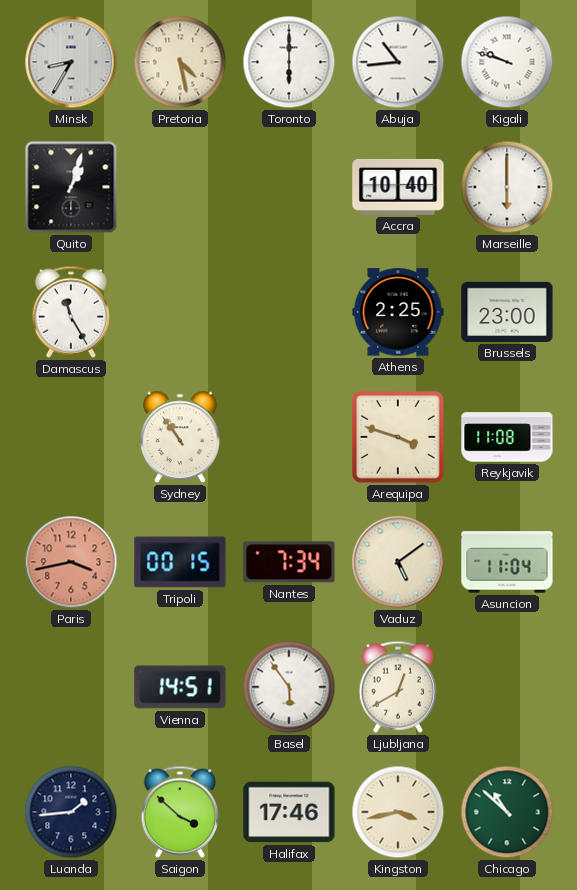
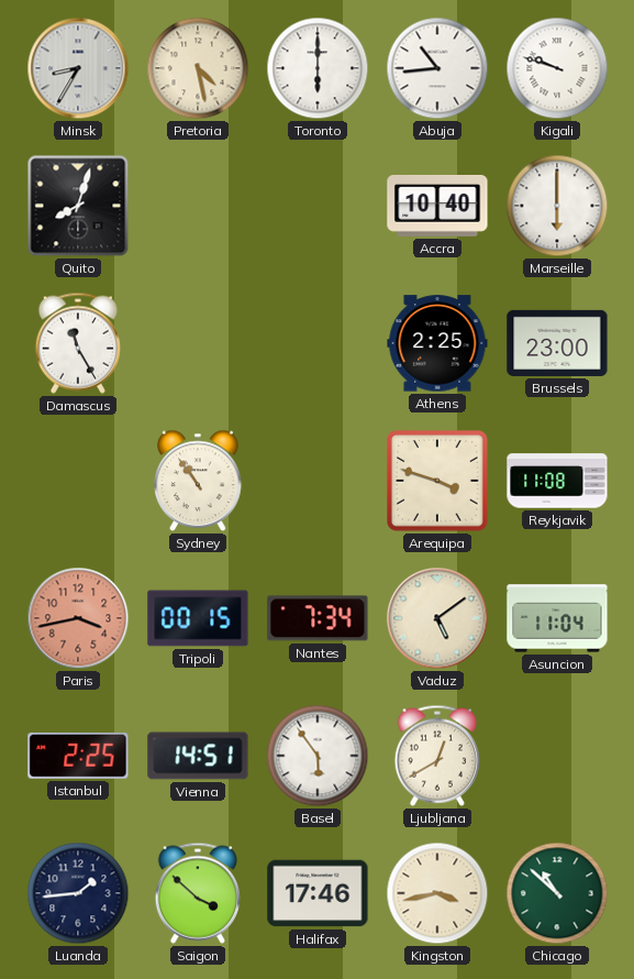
Quito: 1:03 -> 8:03
Istanbul: none -> 2:25
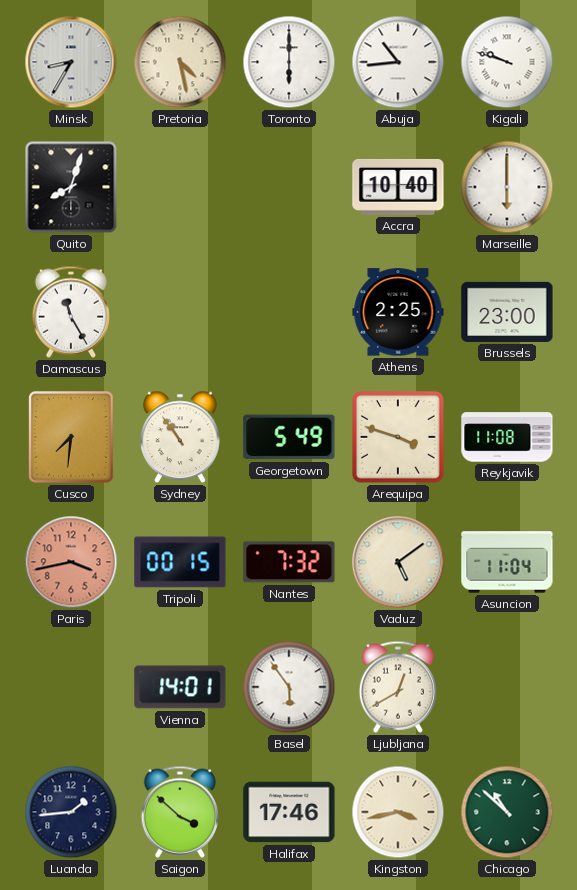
Cusco: none -> 7:31
Georgetown: none -> 5:49
Nantes: 7:34 -> 7:32
Istanbul: 2:25 -> none
Vienna: 14:51 -> 14:01
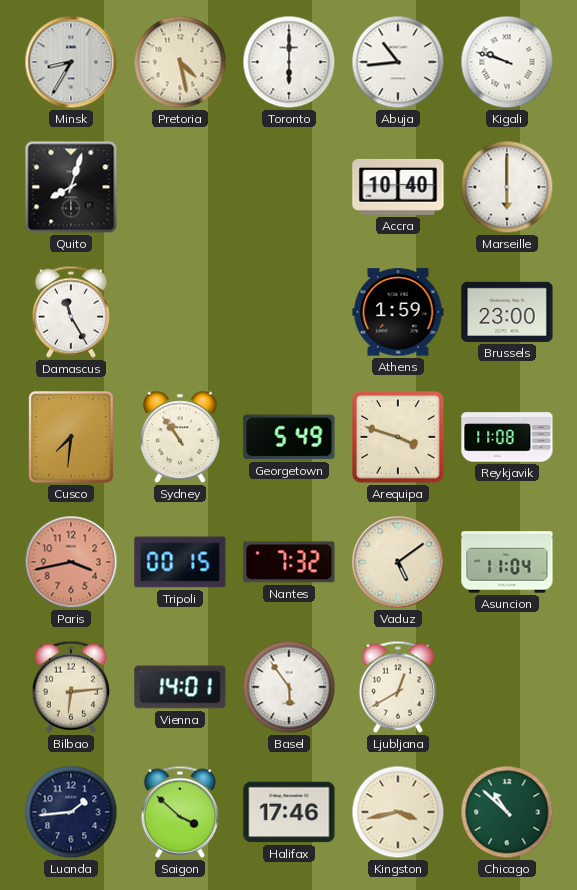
Athens: 2:25 -> 1:59
Bilbao: none -> 6:14
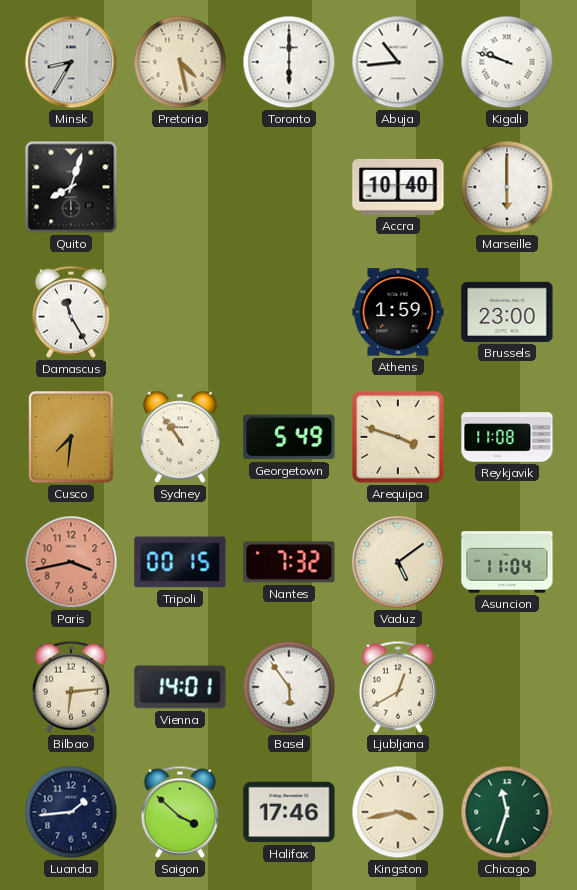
Chicago: 10:52 -> 11:33
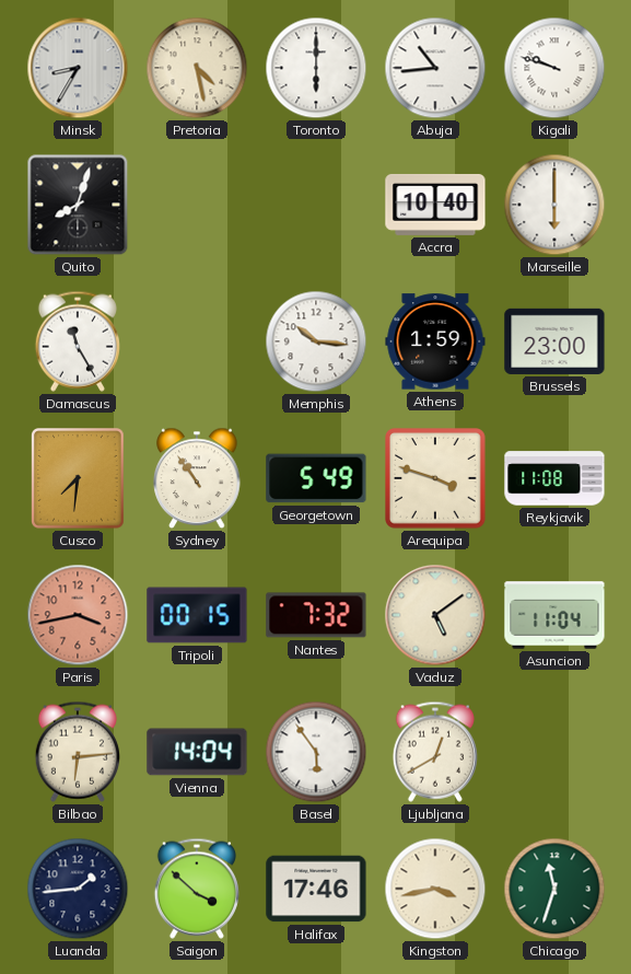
Memphis: none -> 10:16
Vienna: 14:01 -> 14:04
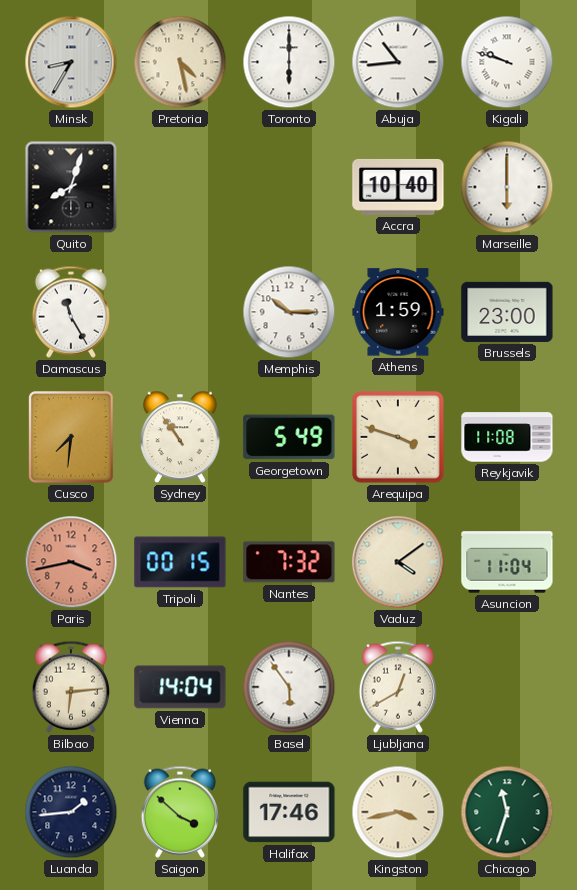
Memphis: 10:16 -> 10:15
Vaduz: 5:09 -> 4:09
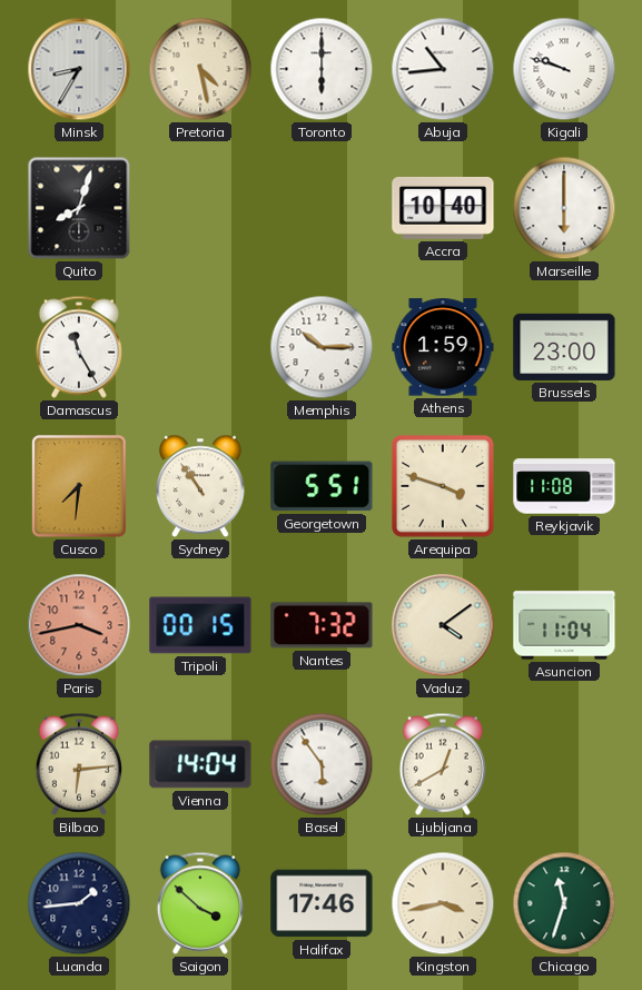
Georgetown: 5:49 -> 5:51
